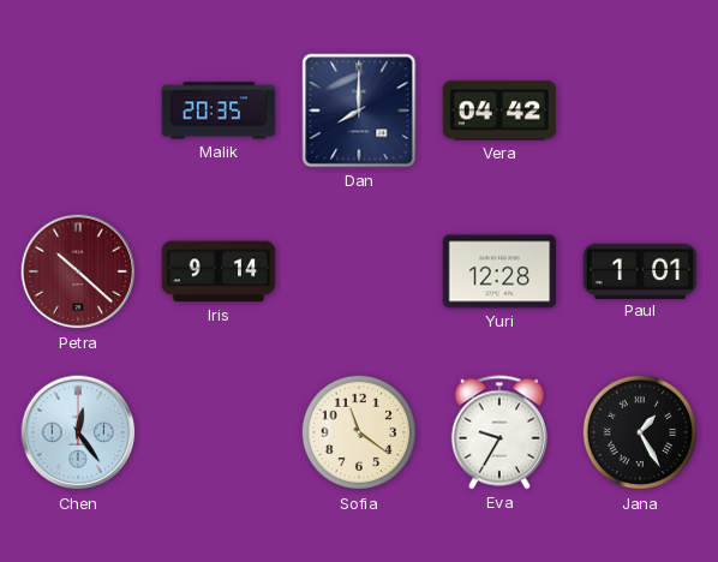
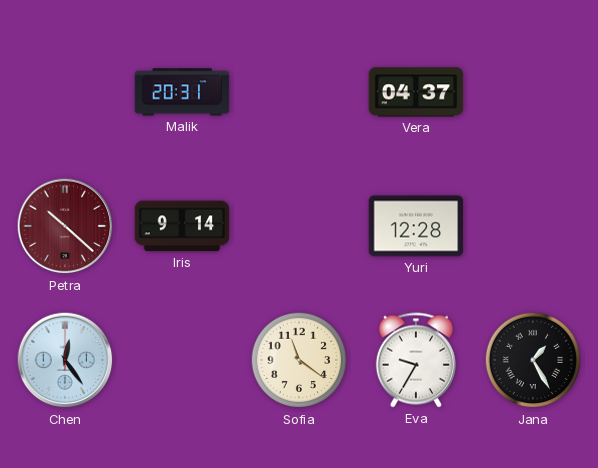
Malik: 20:35 -> 20:31
Dan: 8:00 -> none
Vera: 04:42 -> 04:37
Paul: 1:01 -> none
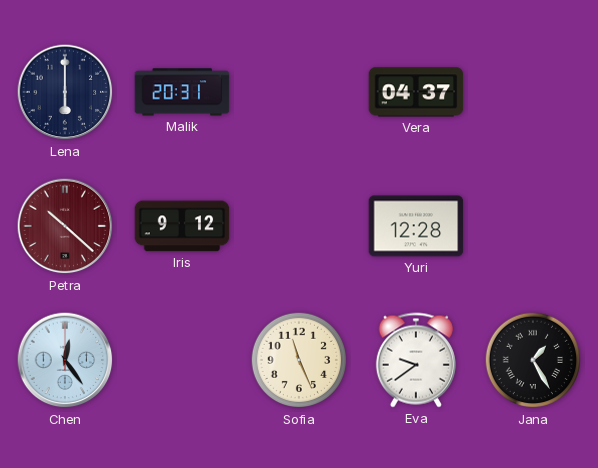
Lena: none -> 6:00
Iris: 9:14 -> 9:12
Sofia: 11:21 -> 11:26
Eva: 9:35 -> 9:39
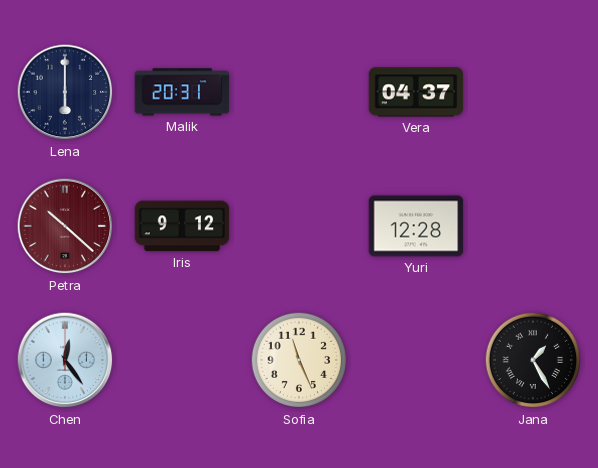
Eva: 9:39 -> none
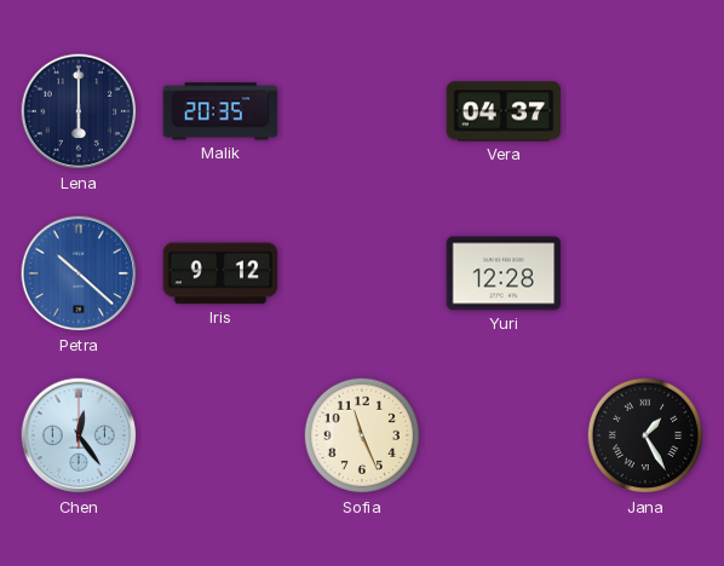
Malik: 20:31 -> 20:35
Petra dial: burgundy -> blue
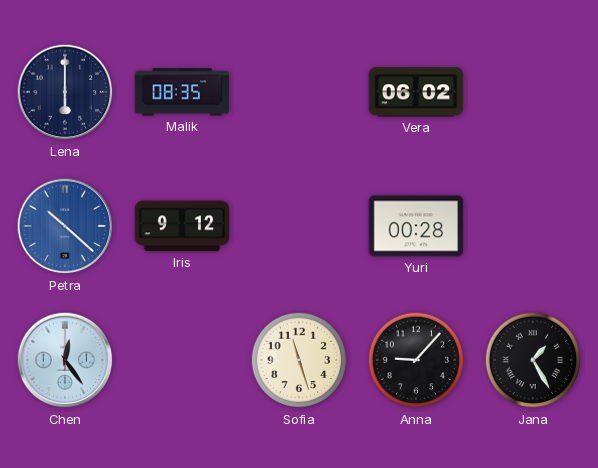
Malik: 20:35 -> 08:35
Vera: 04:37 -> 06:02
Yuri: 12:28 -> 00:28
Sofia: 11:26 -> 11:27
Anna: none -> 9:07
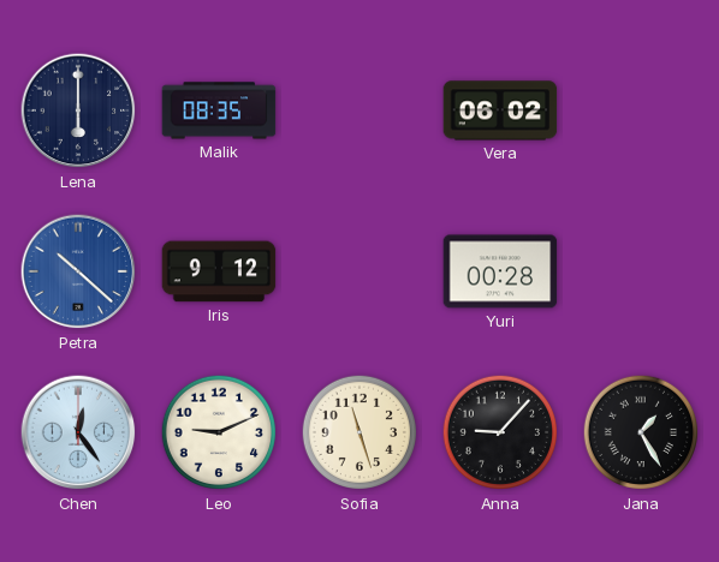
Leo: none -> 9:11
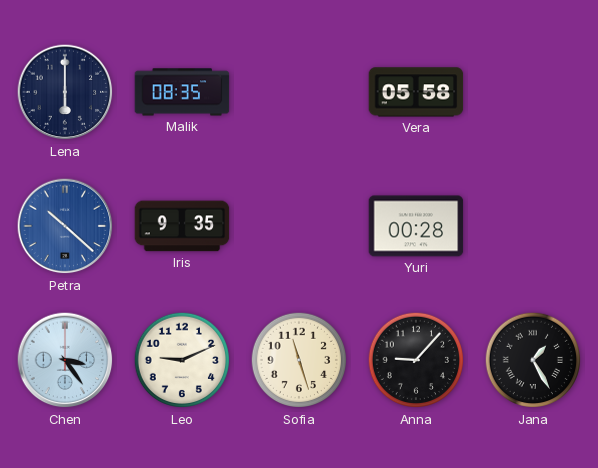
Vera: 06:02 -> 05:58
Iris: 9:12 -> 9:35
Chen: 12:24 -> 3:24
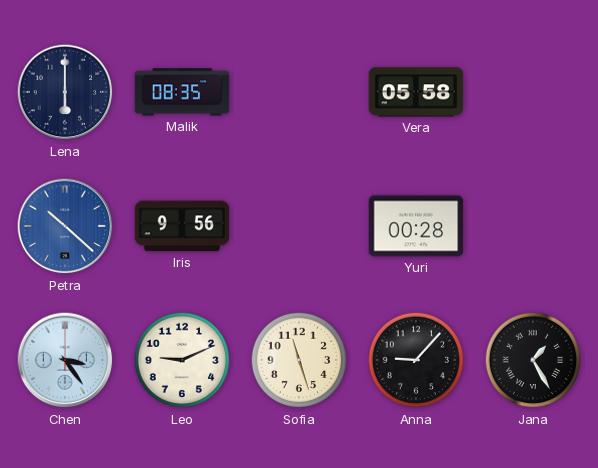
Iris: 9:35 -> 9:56
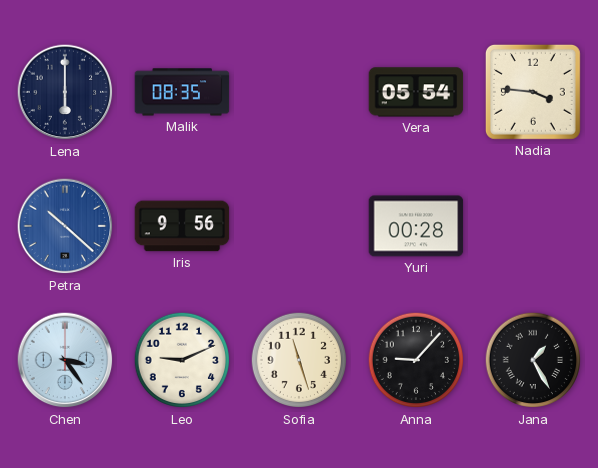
Vera: 05:58 -> 05:54
Nadia: none -> 3:46
